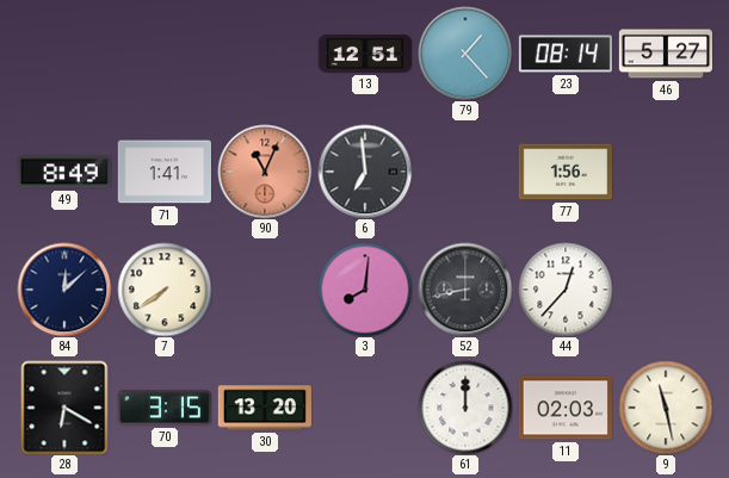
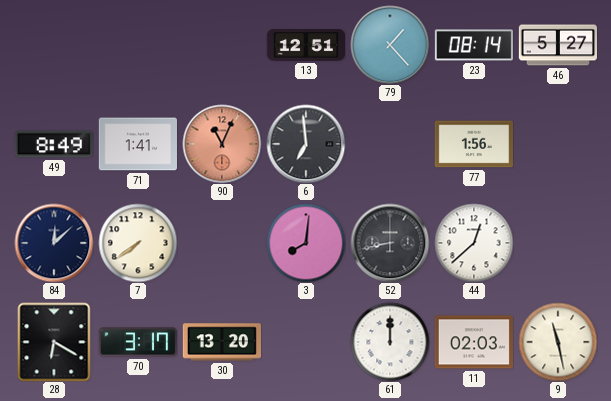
44: 12:37 -> 12:38
70: 3:15 -> 3:17
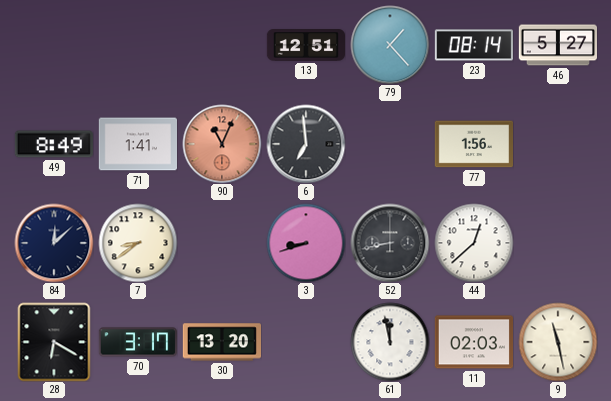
7: 7:39 -> 8:39
3: 8:01 -> 8:42
61: 12:00 -> 11:58
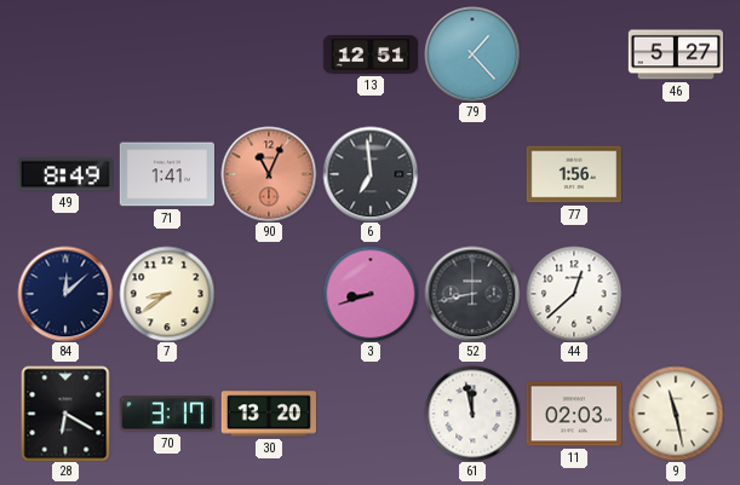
23: 08:14 -> none
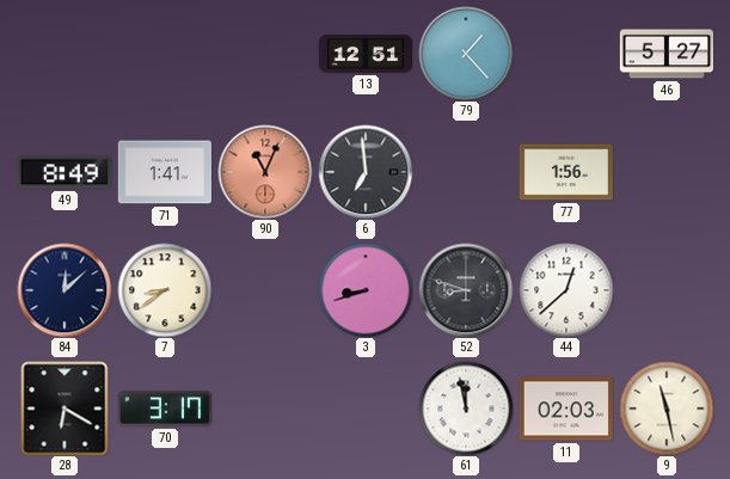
52: 8:43 -> 8:48
30: 13:20 -> none
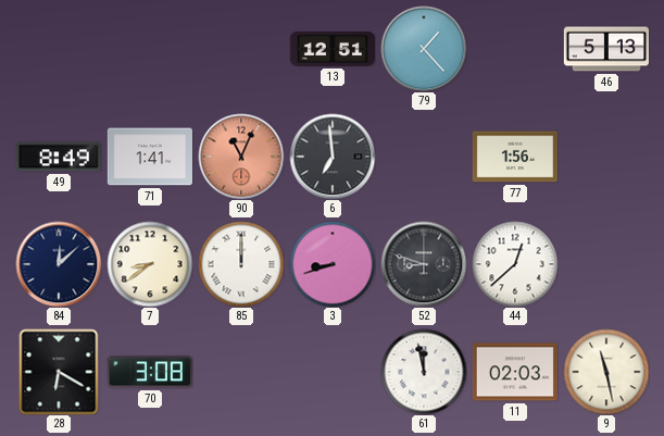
46: 5:27 -> 5:13
85: none -> 12:00
70: 3:17 -> 3:08
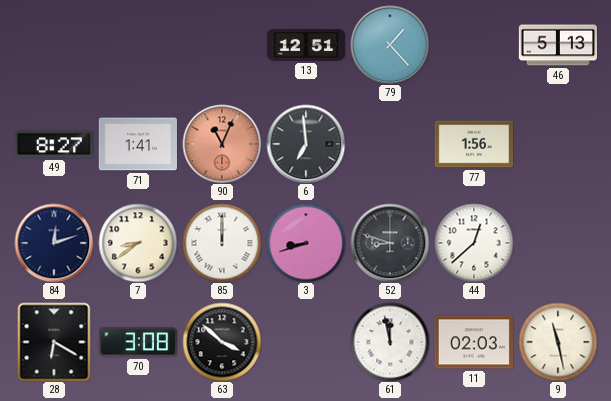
49: 8:49 -> 8:27
84: 12:08 -> 12:12
63: none -> 3:52
